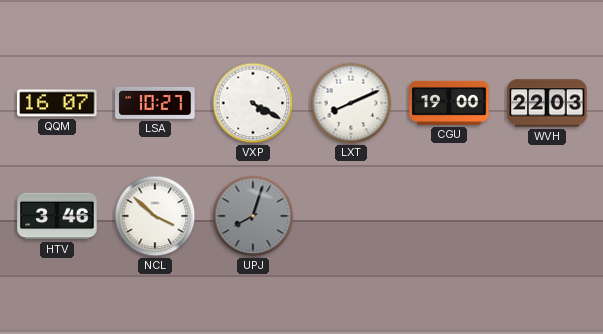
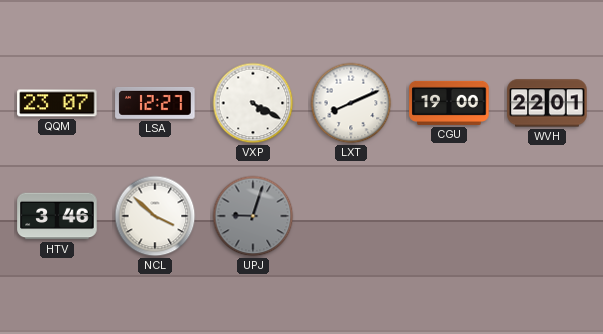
QQM: 16:07 -> 23:07
LSA: 10:27 -> 12:27
WVH: 22:03 -> 22:01
UPJ: 8:03 -> 9:03
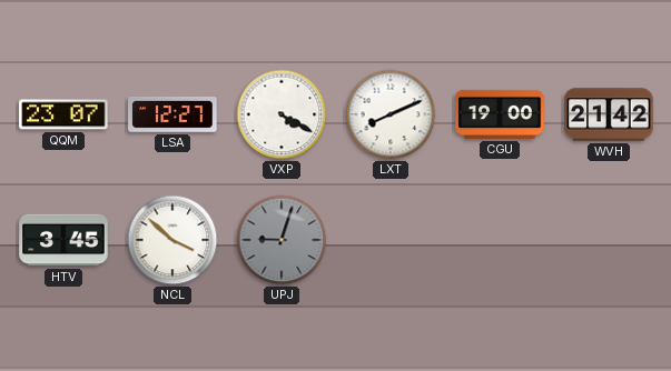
WVH: 22:01 -> 21:42
HTV: 3:46 -> 3:45
